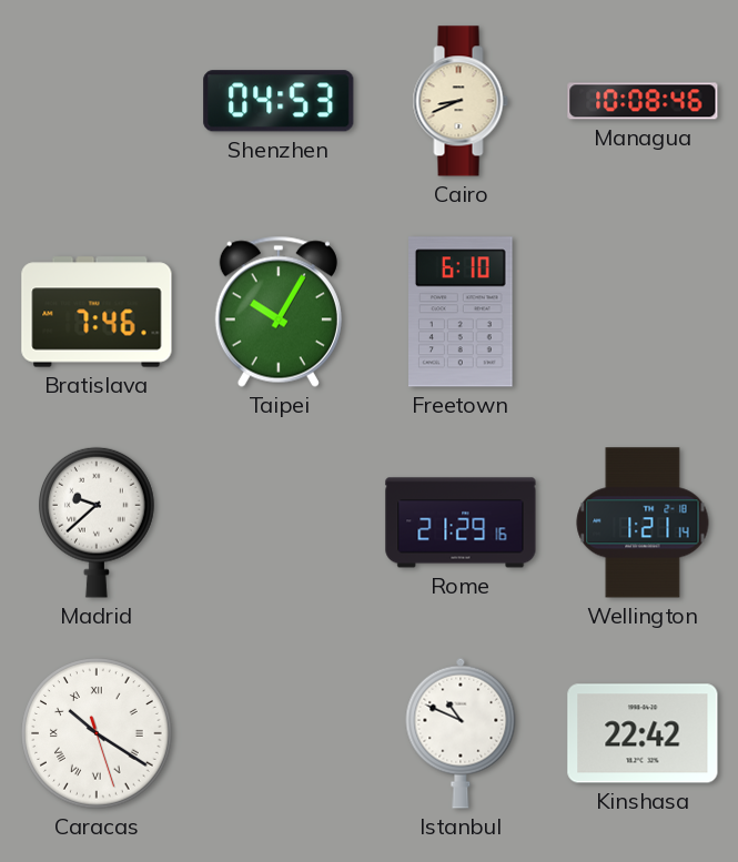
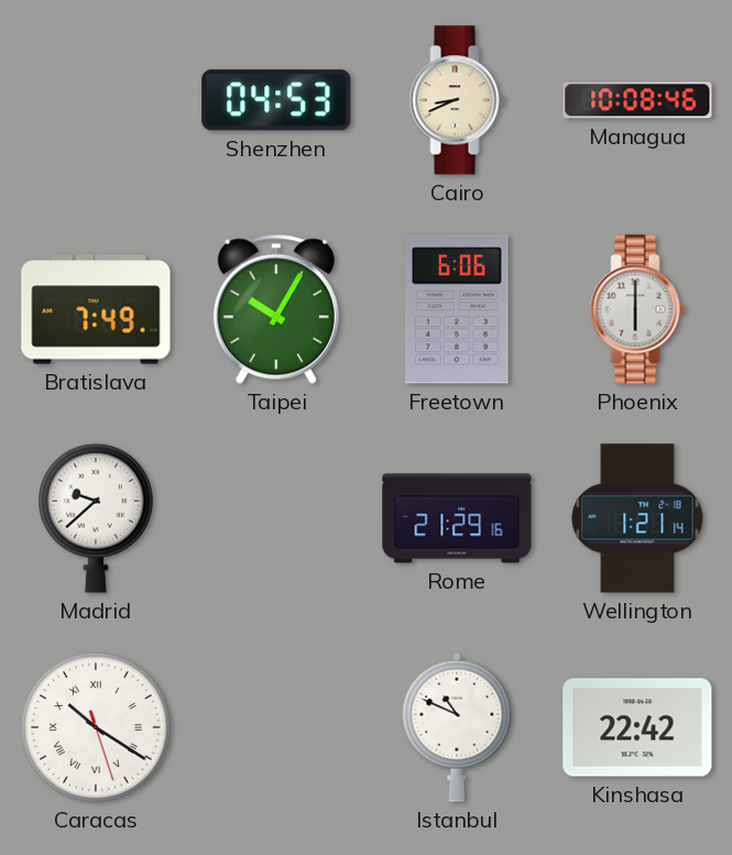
Bratislava: 7:46 -> 7:49
Freetown: 6:10 -> 6:06
Phoenix: none -> 6:00
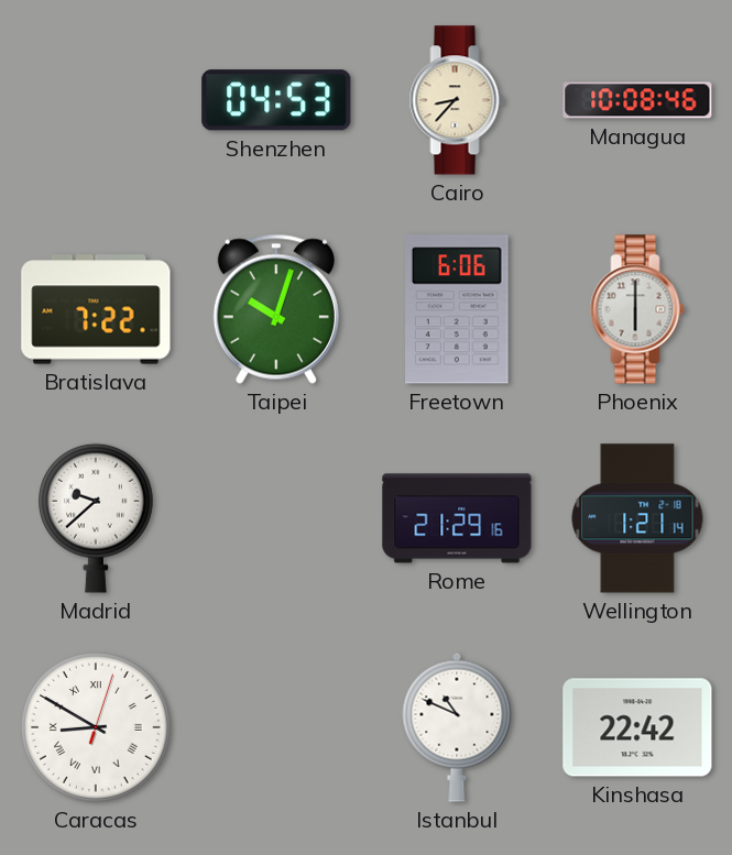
Cairo: 8:41 -> 8:37
Bratislava: 7:49 -> 7:22
Taipei: 10:05 -> 10:03
Caracas: 10:20 -> 8:50
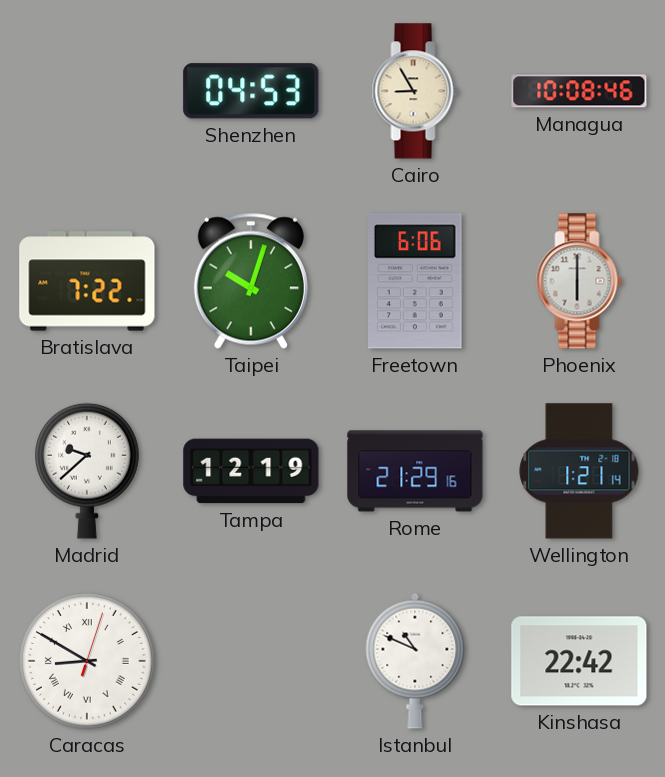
Cairo: 8:37 -> 8:55
Tampa: none -> 12:19
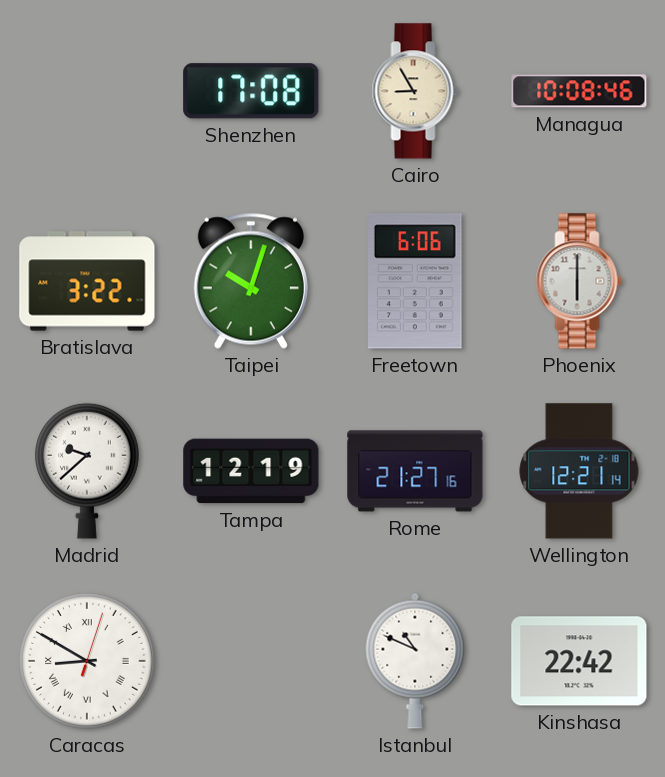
Shenzhen: 04:53 -> 17:08
Bratislava: 7:22 -> 3:22
Rome: 21:29 -> 21:27
Wellington: 1:21 -> 12:21
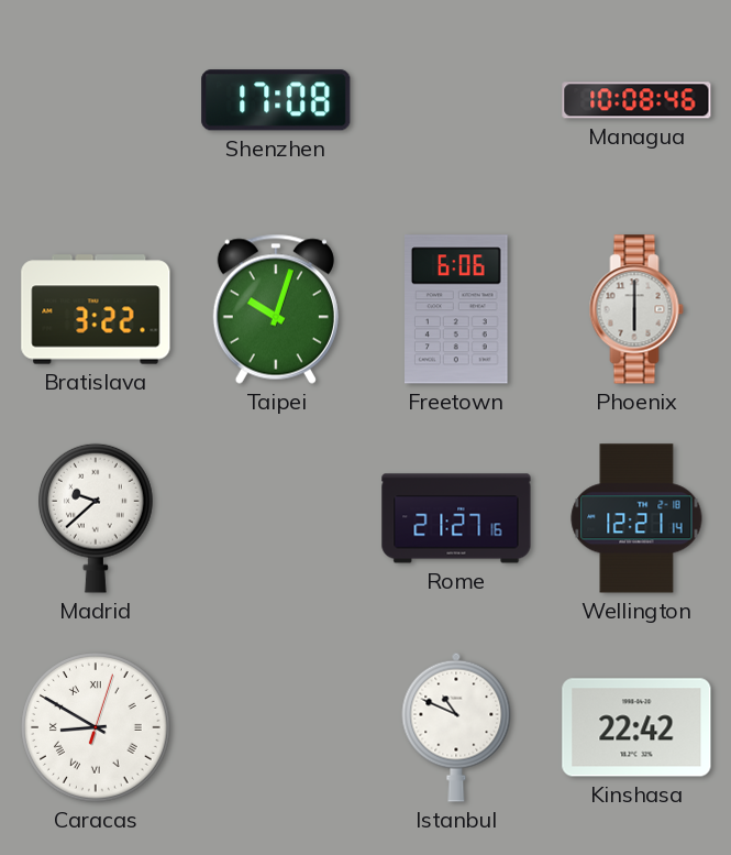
Cairo: 8:55 -> none
Tampa: 12:19 -> none
